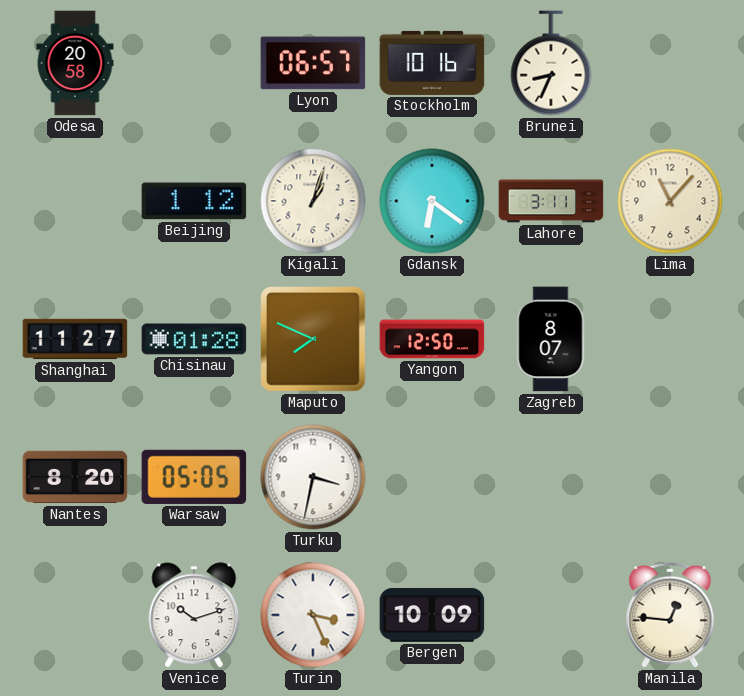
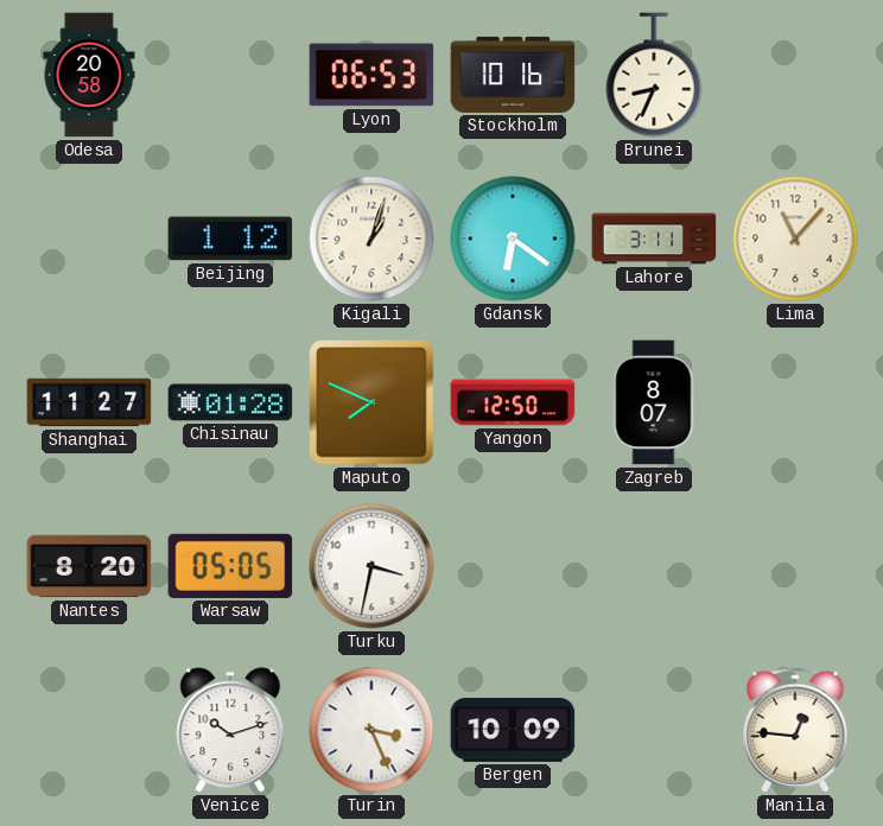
Lyon: 06:57 -> 06:53
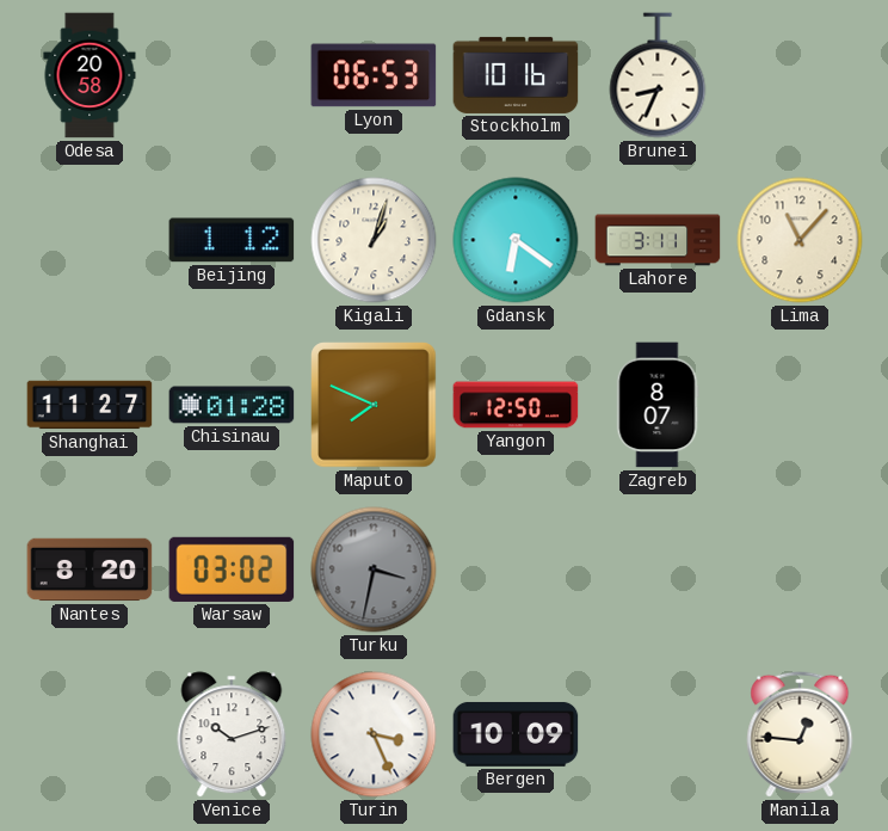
Warsaw: 05:05 -> 03:02
Turku dial: white -> grey
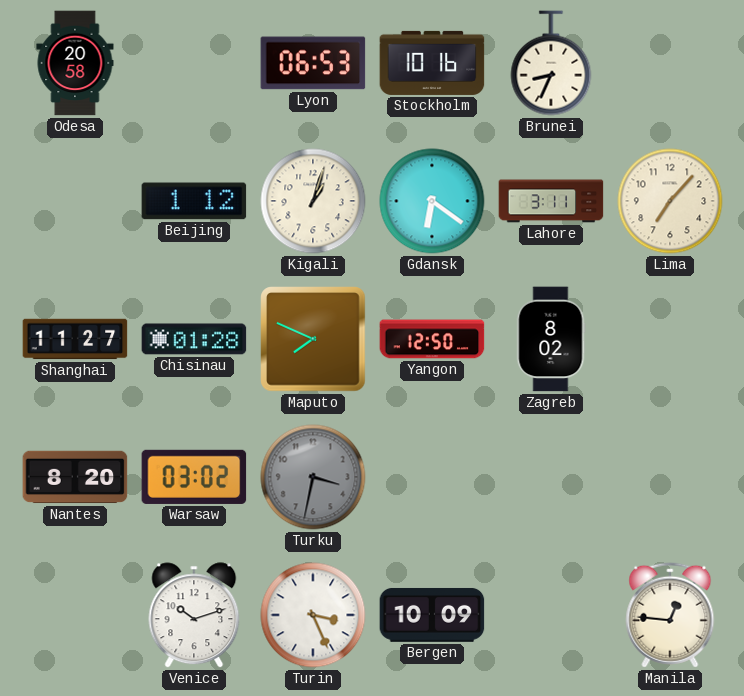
Lima: 11:07 -> 7:07
Zagreb: 8:07 -> 8:02
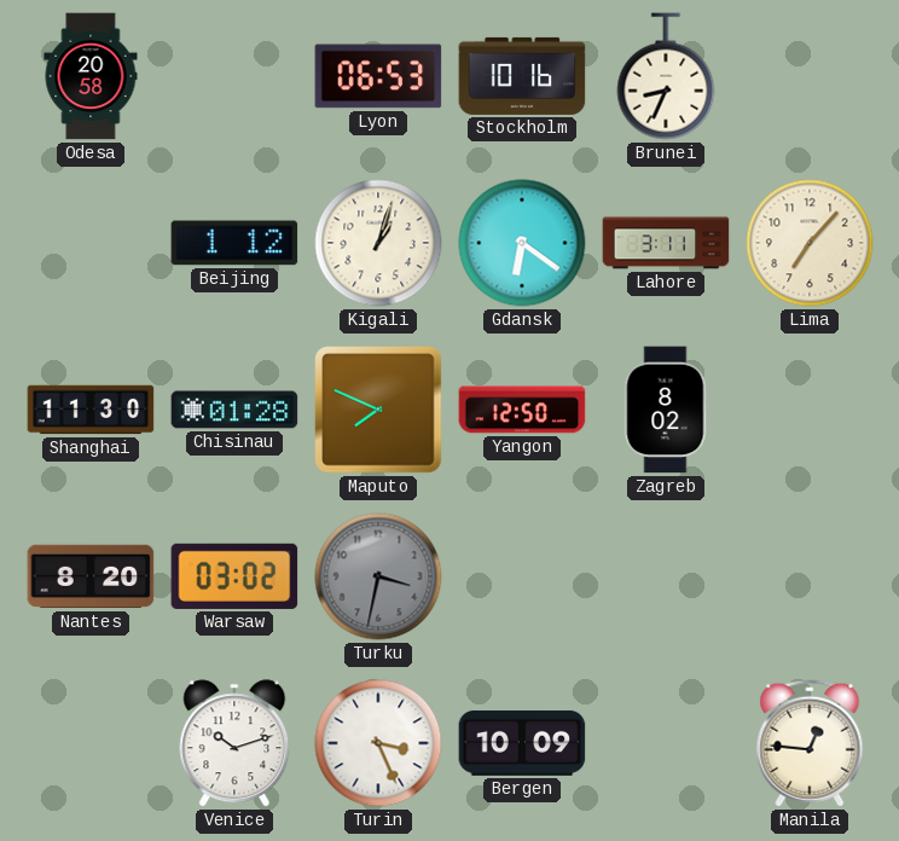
Shanghai: 11:27 -> 11:30
